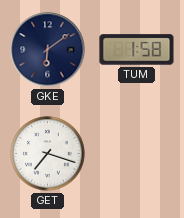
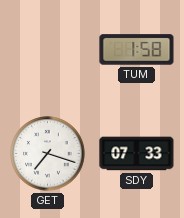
GKE: 6:09 -> none
SDY: none -> 07:33
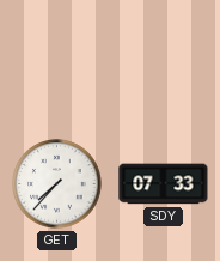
TUM: 1:58 -> none
GET: 7:18 -> 7:37
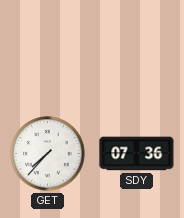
SDY: 07:33 -> 07:36
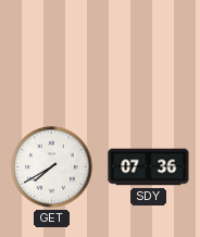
GET: 7:37 -> 7:40
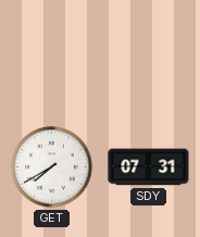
SDY: 07:36 -> 07:31
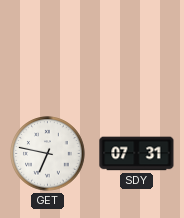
GET: 7:40 -> 6:47
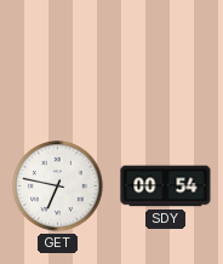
SDY: 07:31 -> 00:54
